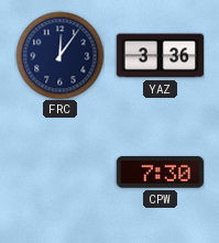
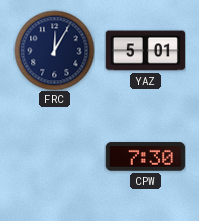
FRC: 12:06 -> 12:05
YAZ: 3:36 -> 5:01
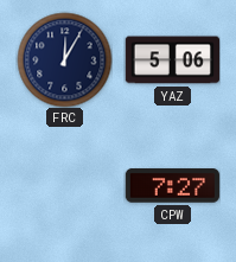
YAZ: 5:01 -> 5:06
CPW: 7:30 -> 7:27
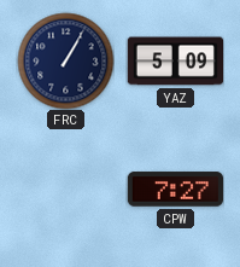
FRC: 12:05 -> 1:05
YAZ: 5:06 -> 5:09
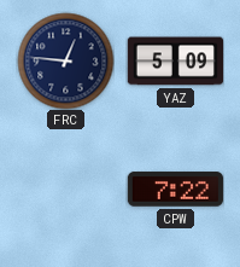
FRC: 1:05 -> 12:46
CPW: 7:27 -> 7:22
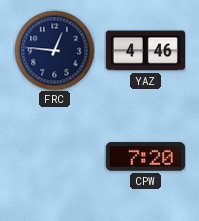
YAZ: 5:09 -> 4:46
CPW: 7:22 -> 7:20
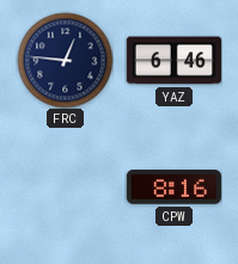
YAZ: 4:46 -> 6:46
CPW: 7:20 -> 8:16
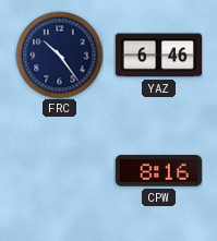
FRC: 12:46 -> 10:24
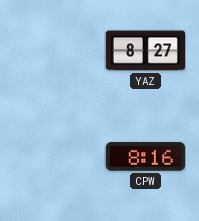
FRC: 10:24 -> none
YAZ: 6:46 -> 8:27
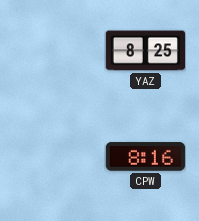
YAZ: 8:27 -> 8:25
